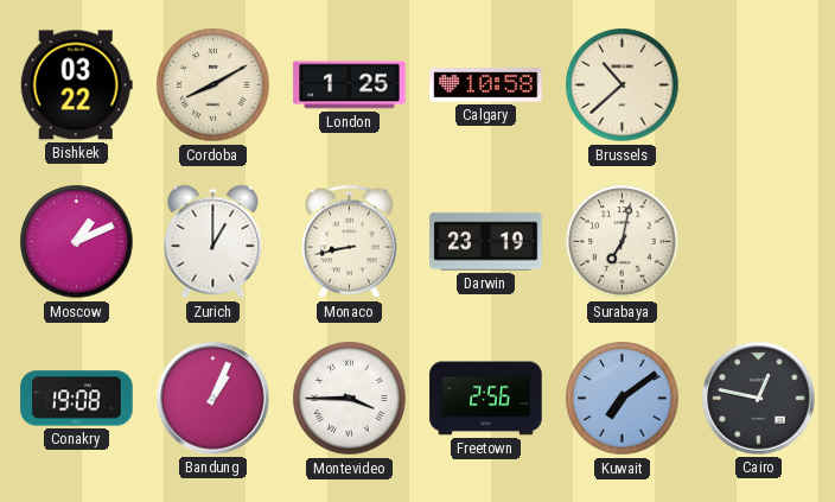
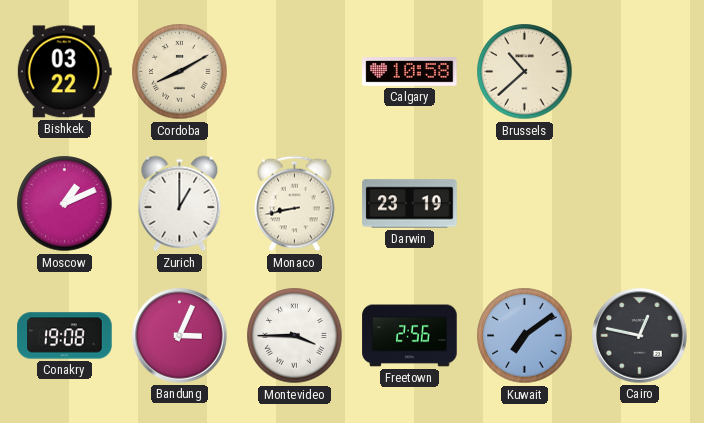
London: 1:25 -> none
Surabaya: 7:02 -> none
Bandung: 1:04 -> 3:04
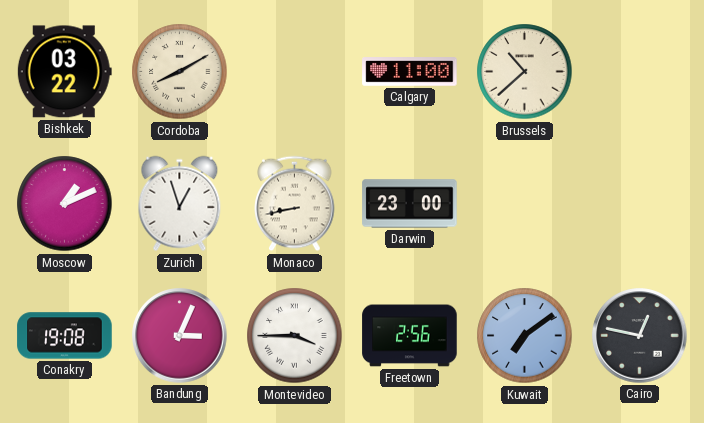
Calgary: 10:58 -> 11:00
Zurich: 1:00 -> 12:57
Darwin: 23:19 -> 23:00
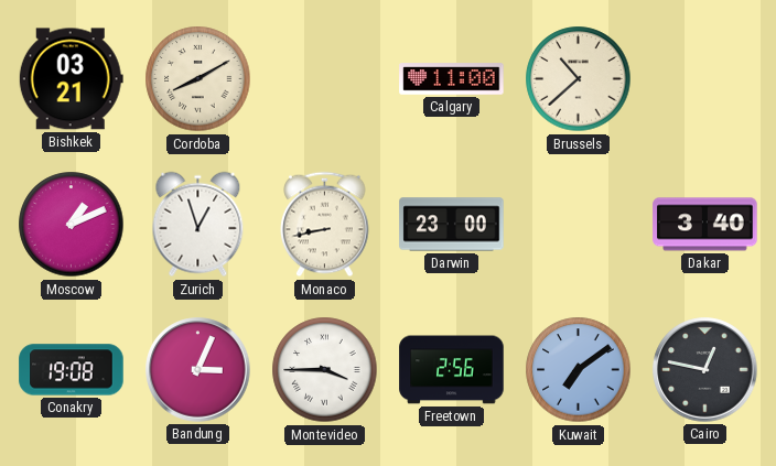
Bishkek: 03:22 -> 03:21
Dakar: none -> 3:40
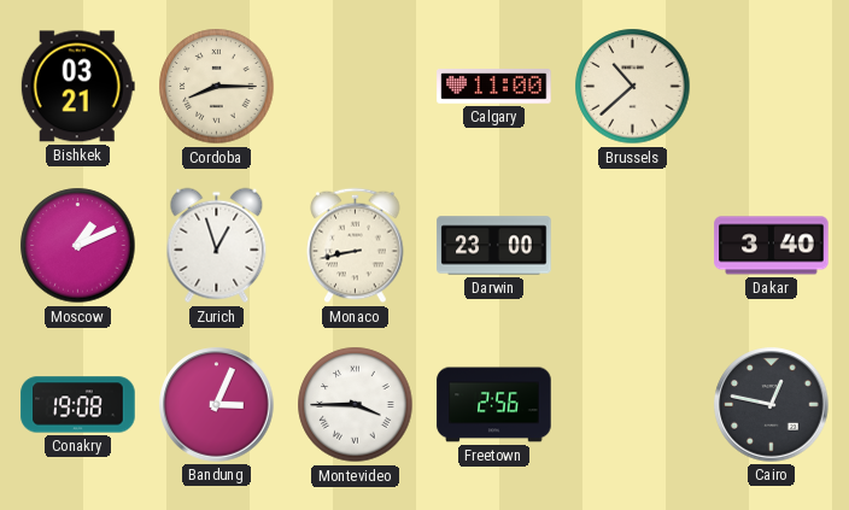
Cordoba: 8:10 -> 8:15
Kuwait: 7:09 -> none
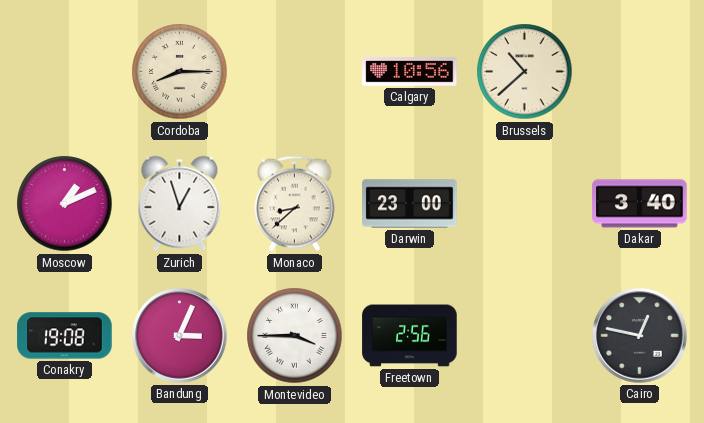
Bishkek: 03:21 -> none
Calgary: 11:00 -> 10:56
Monaco: 8:43 -> 8:38
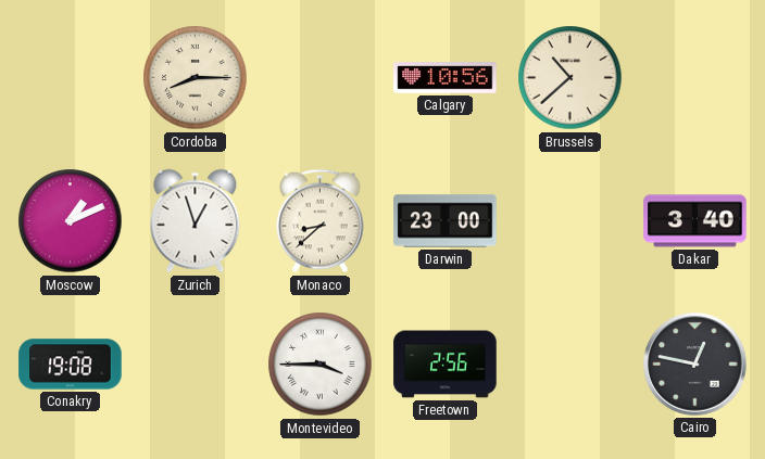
Bandung: 3:04 -> none
